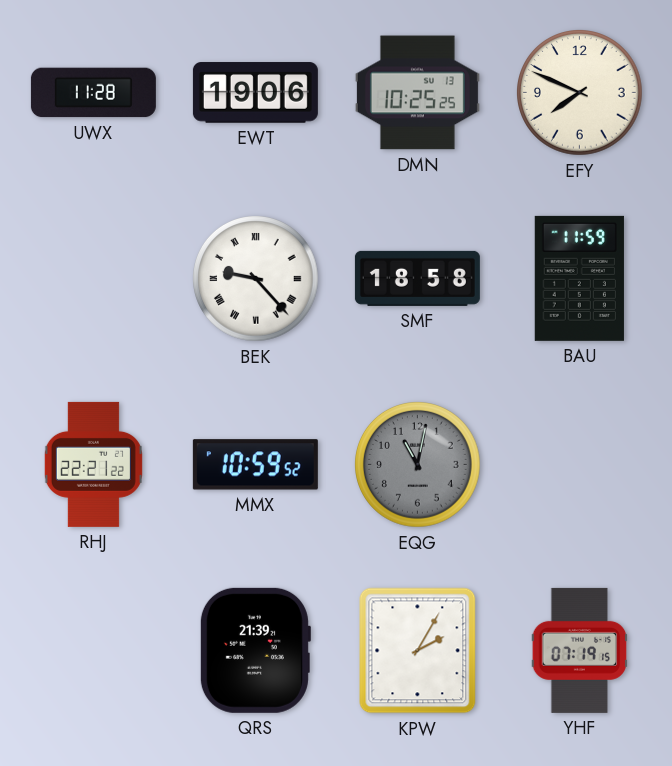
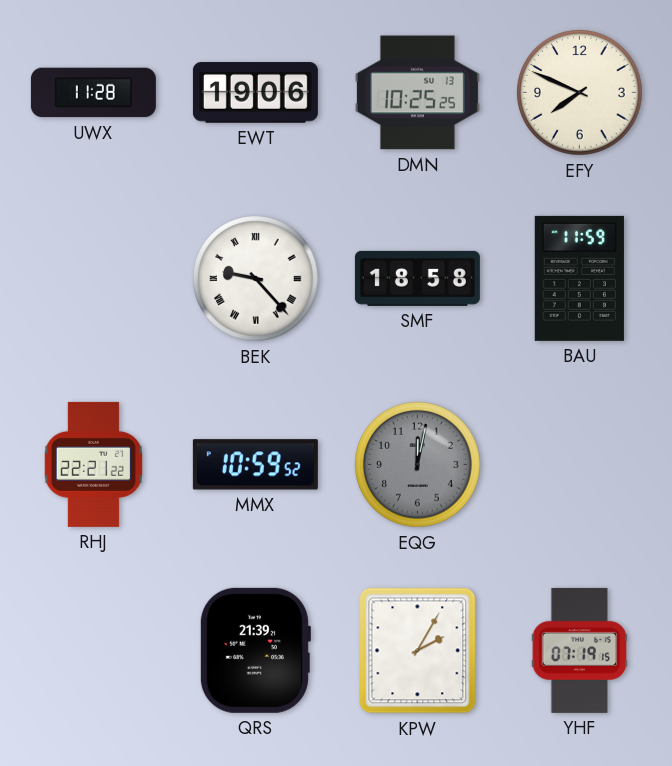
EQG: 11:02 -> 12:02
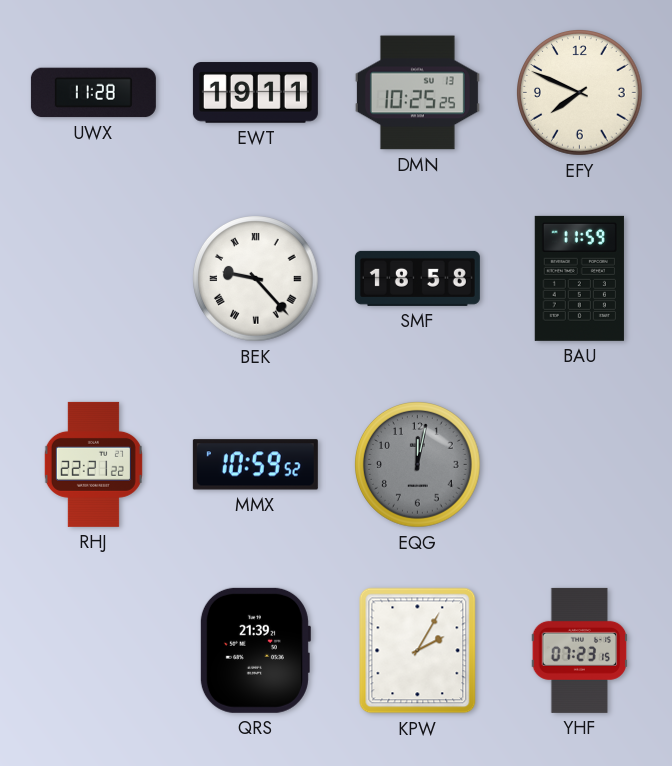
EWT: 19:06 -> 19:11
YHF: 07:19 -> 07:23
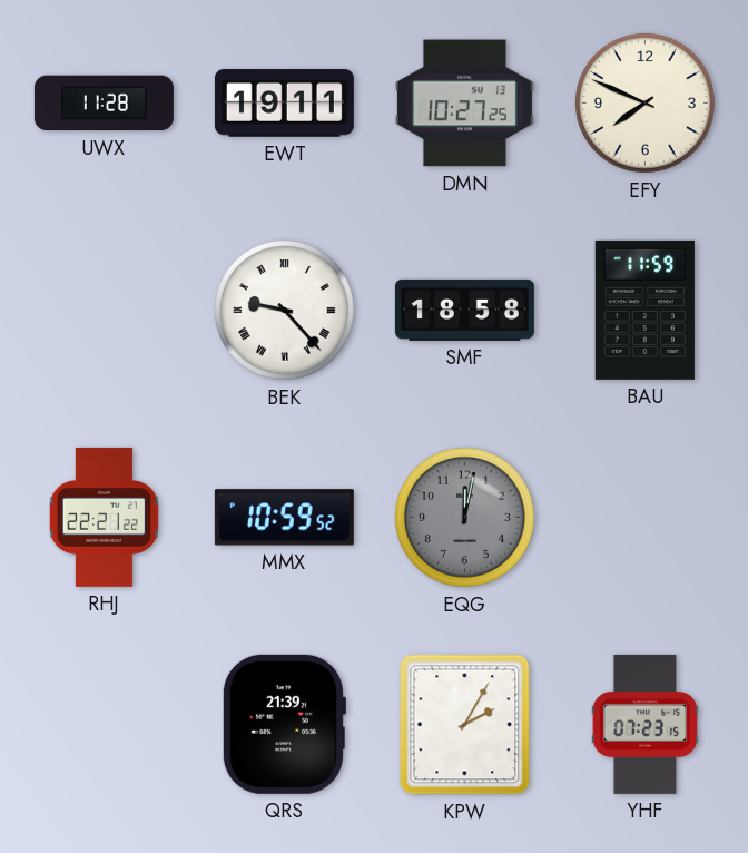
DMN: 10:25 -> 10:27
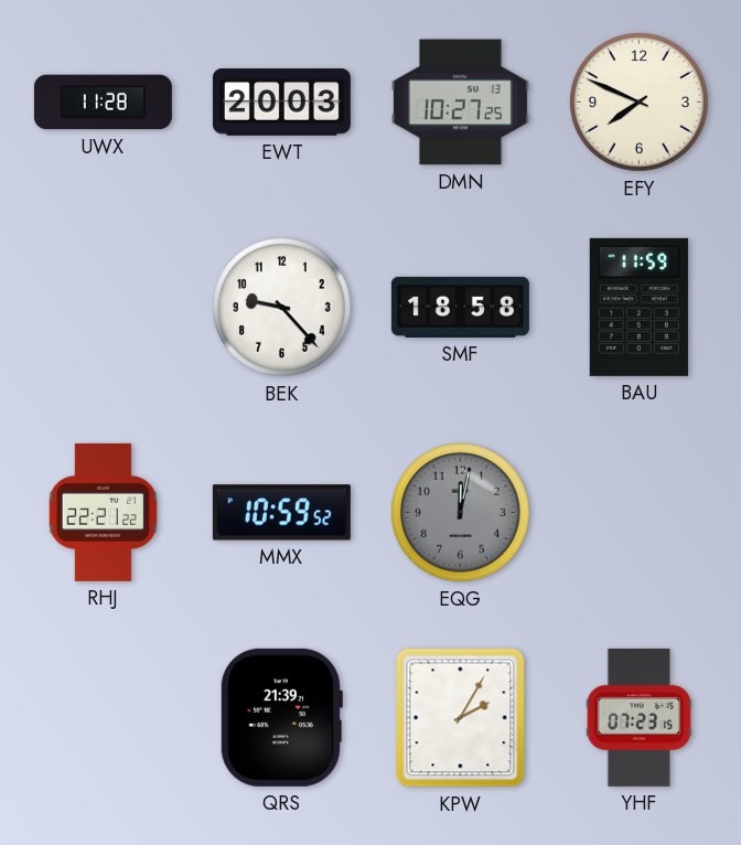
EWT: 19:11 -> 20:03
BEK numerals: Roman -> Arabic
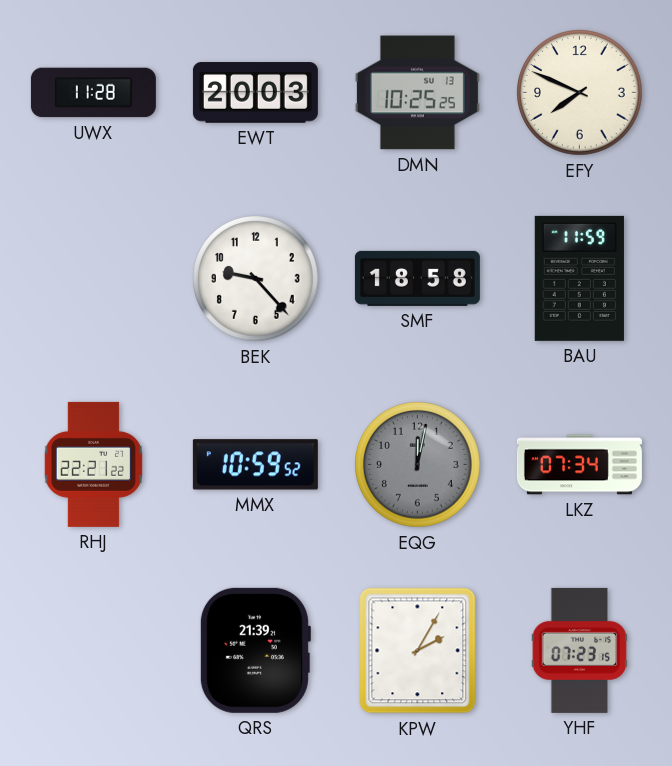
DMN: 10:27 -> 10:25
LKZ: none -> 07:34
